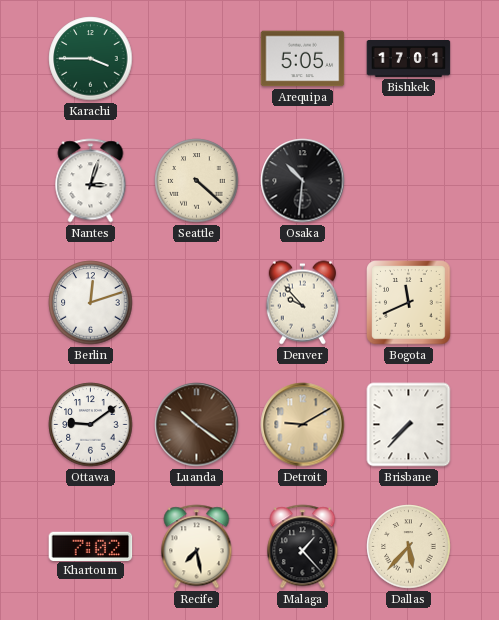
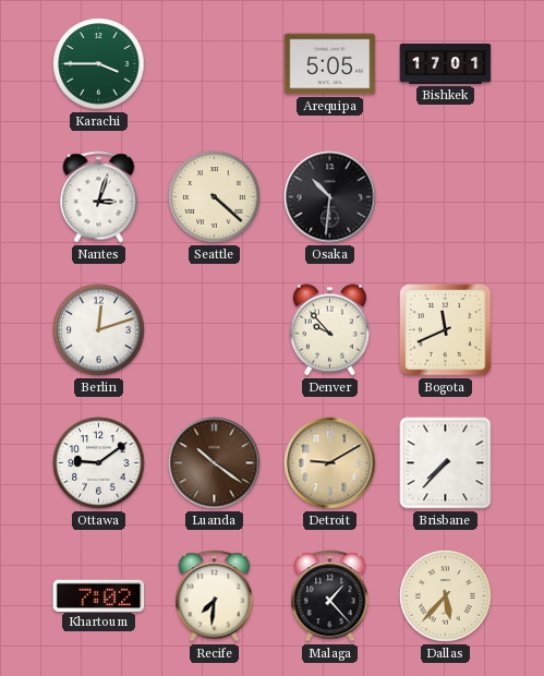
Recife: 7:28 -> 7:31
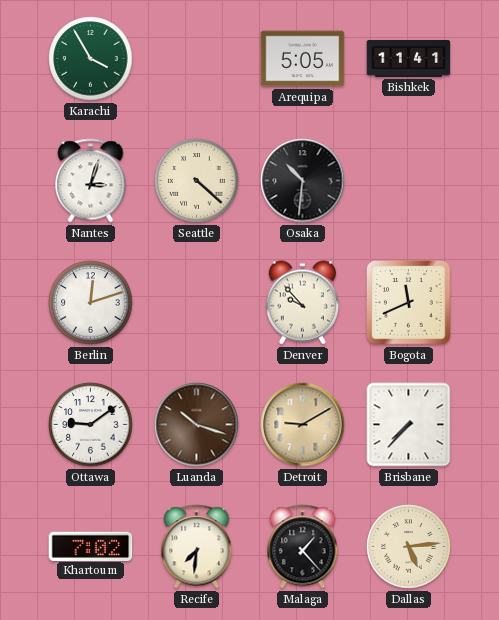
Karachi: 3:45 -> 3:55
Bishkek: 17:01 -> 11:41
Luanda: 10:21 -> 10:18
Dallas: 5:37 -> 5:14
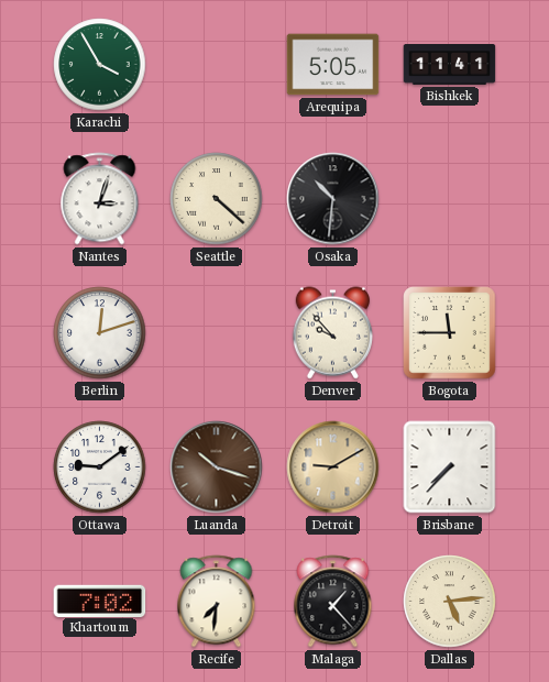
Bogota: 11:41 -> 11:45
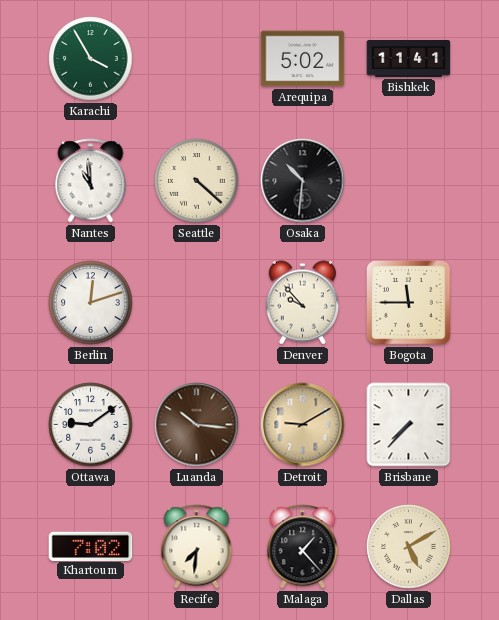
Arequipa: 5:05 -> 5:02
Nantes: 3:03 -> 10:59
Luanda: 10:18 -> 10:16
Dallas: 5:14 -> 5:10
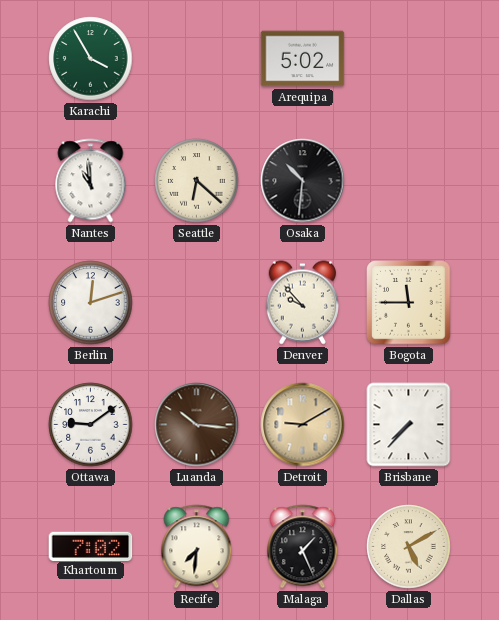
Bishkek: 11:41 -> none
Seattle: 4:22 -> 6:22
Malaga: 1:23 -> 1:26
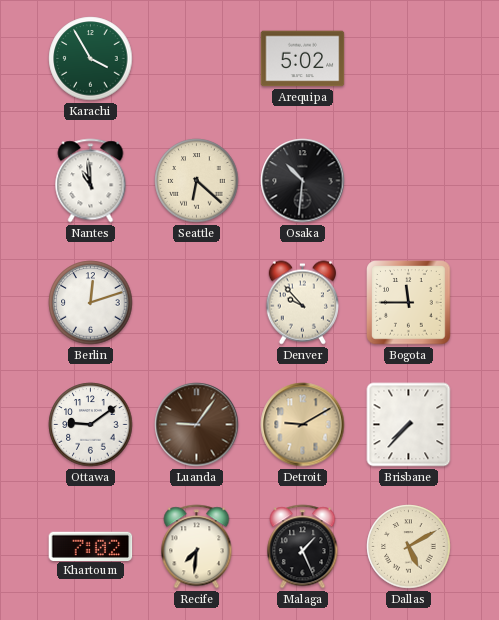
Luanda: 10:16 -> 9:06
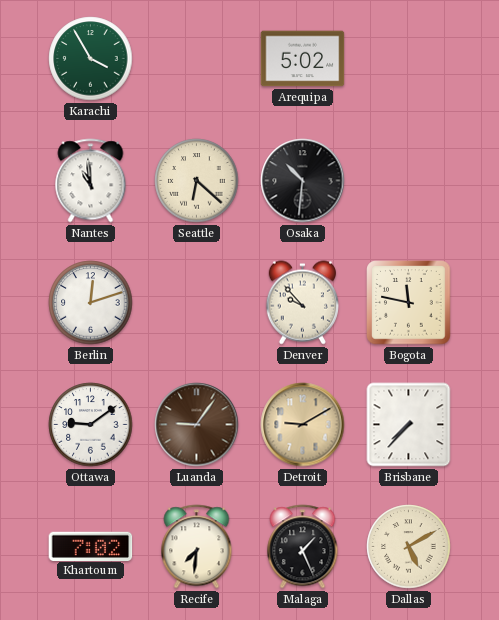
Bogota: 11:45 -> 11:47
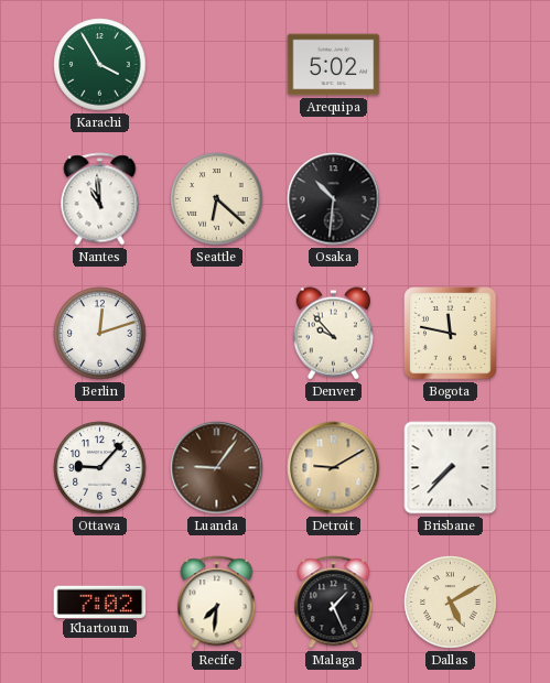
Ottawa: 9:09 -> 9:07
